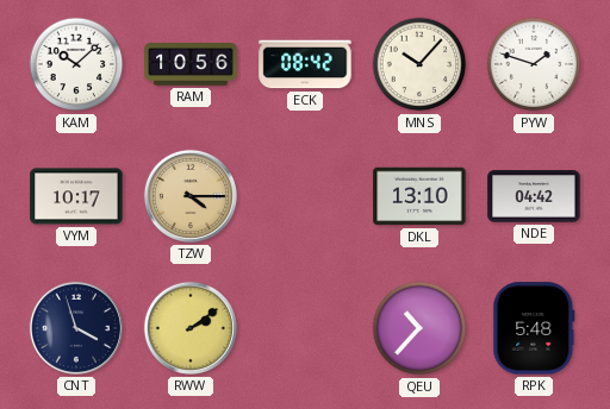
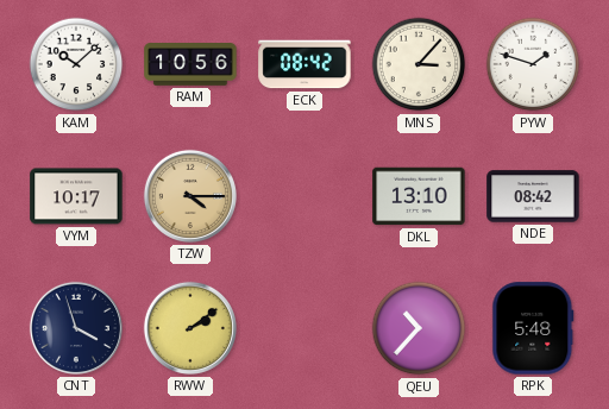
MNS: 10:07 -> 3:07
NDE: 04:42 -> 08:42
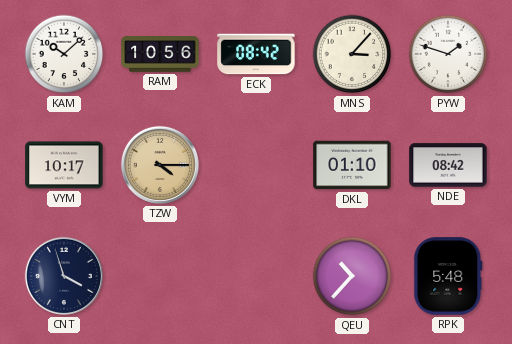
DKL: 13:10 -> 01:10
RWW: 2:09 -> none
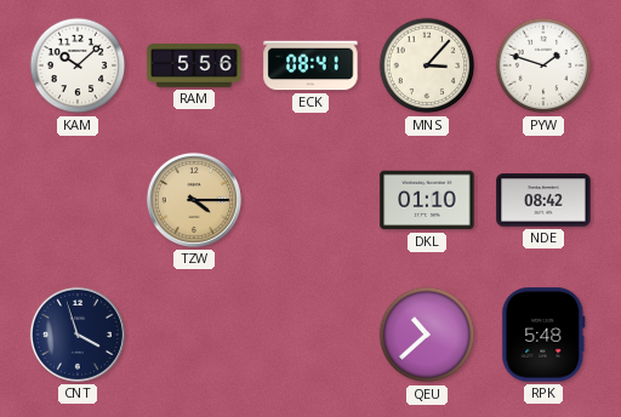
RAM: 10:56 -> 5:56
ECK: 08:42 -> 08:41
VYM: 10:17 -> none
QEU: 10:37 -> 10:38
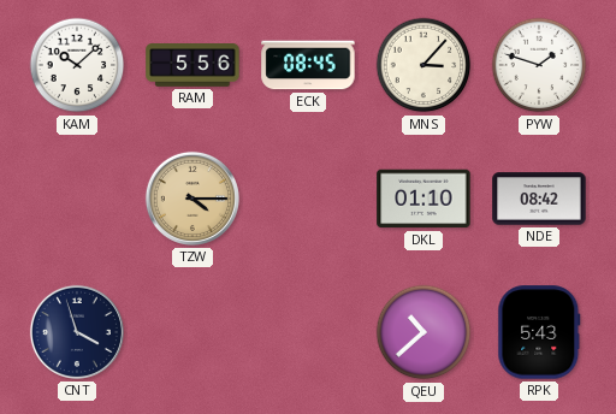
ECK: 08:41 -> 08:45
RPK: 5:48 -> 5:43
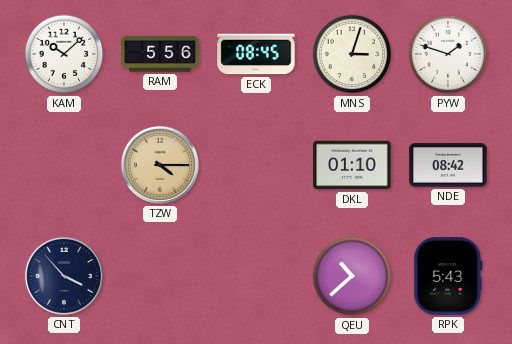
MNS: 3:07 -> 3:03
CNT: 3:57 -> 3:53
